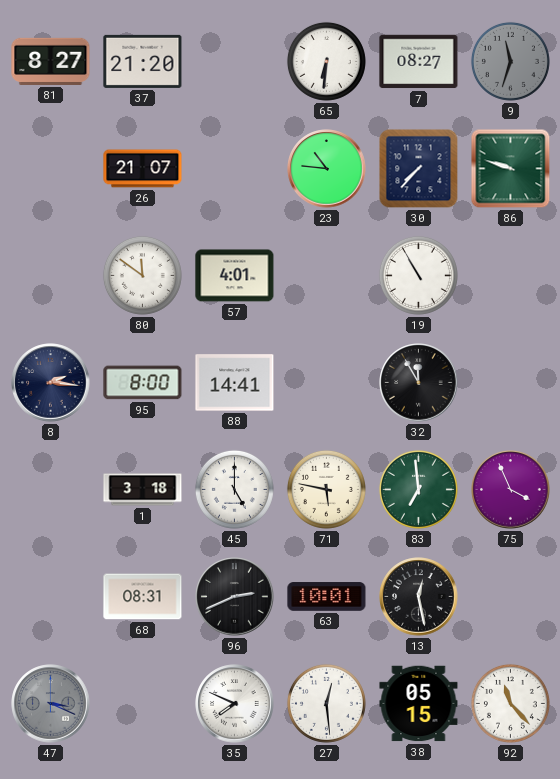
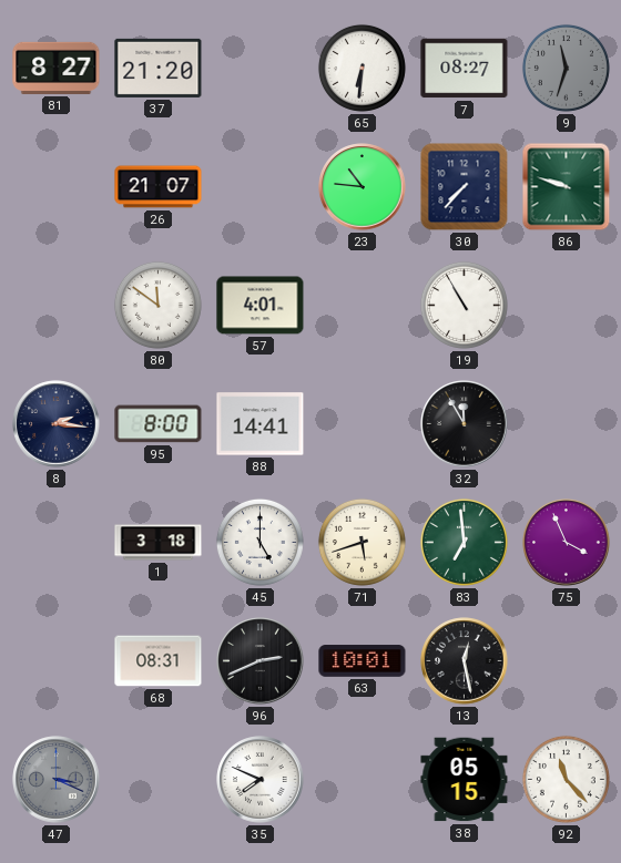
71: 5:47 -> 5:42
27: 12:29 -> none
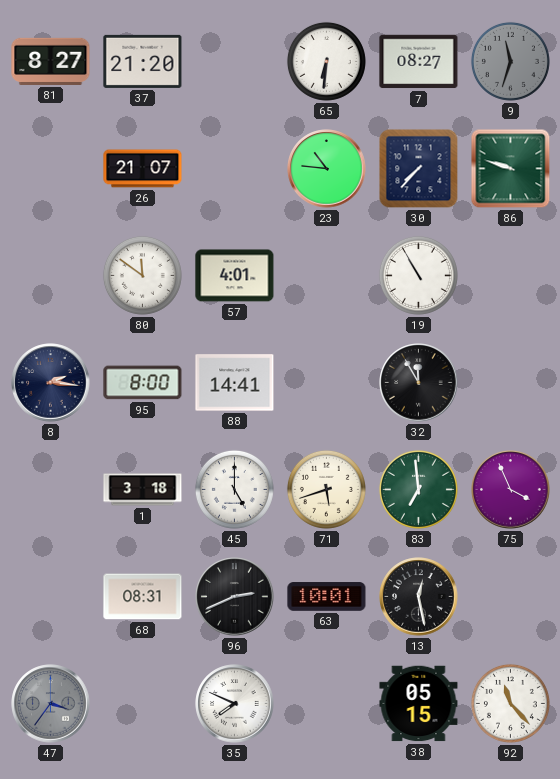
47: 3:19 -> 3:36
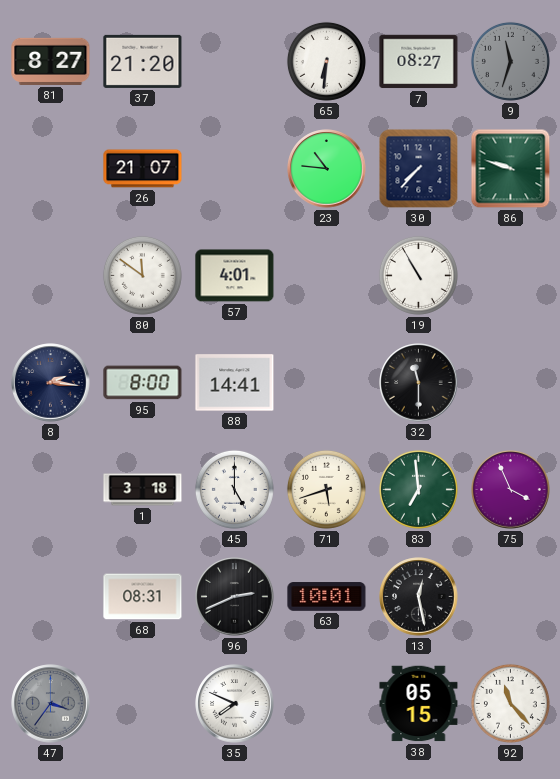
32: 11:55 -> 11:30
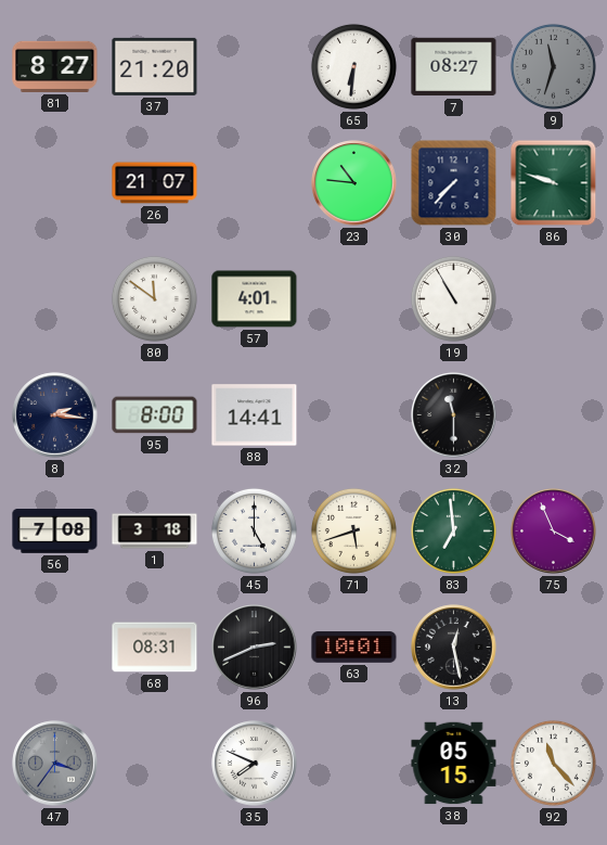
56: none -> 7:08
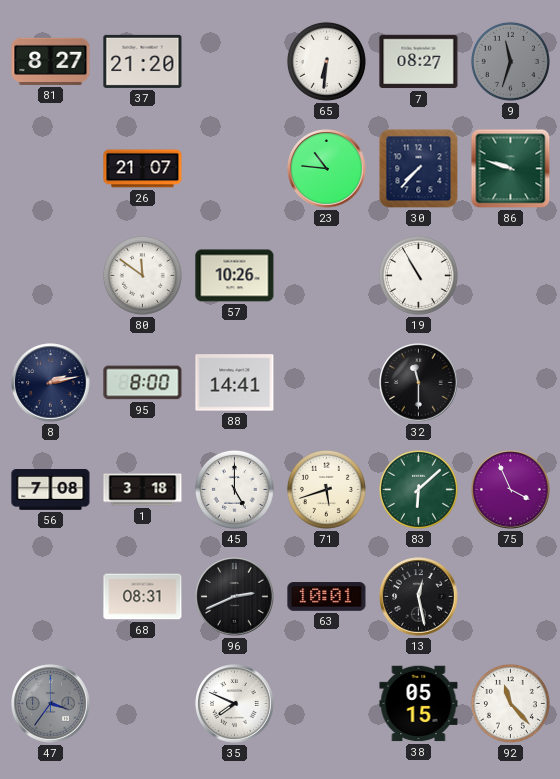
57: 4:01 -> 10:26
8: 2:16 -> 2:13
83: 6:59 -> 6:08
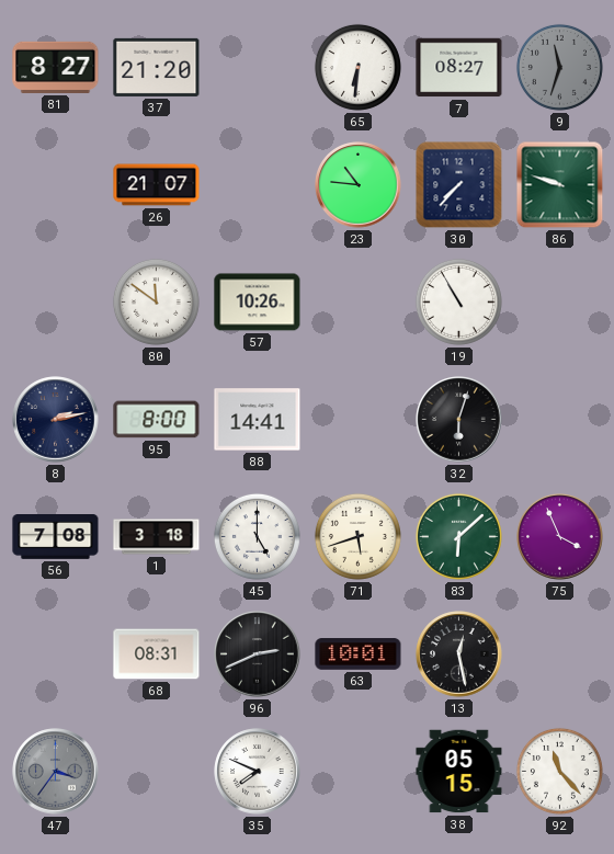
32: 11:30 -> 6:03
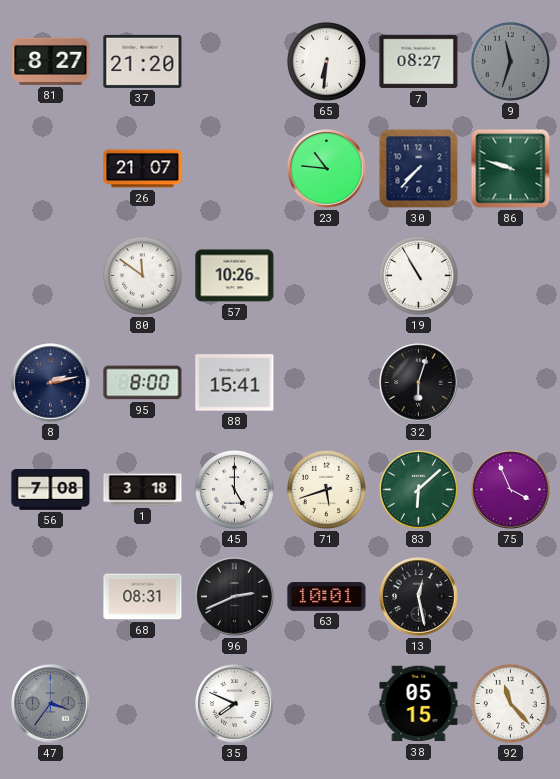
88: 14:41 -> 15:41
